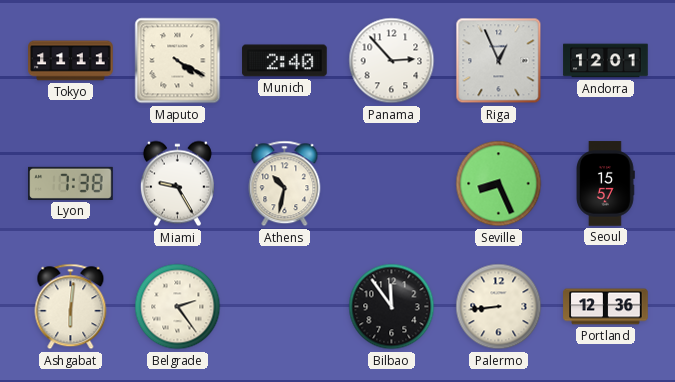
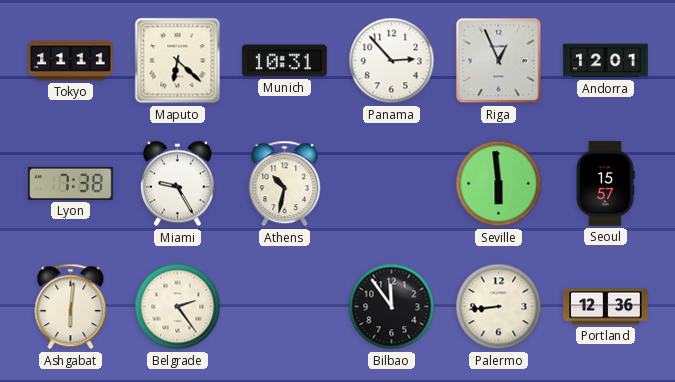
Maputo: 4:20 -> 6:22
Munich: 2:40 -> 10:31
Seville: 8:26 -> 5:59
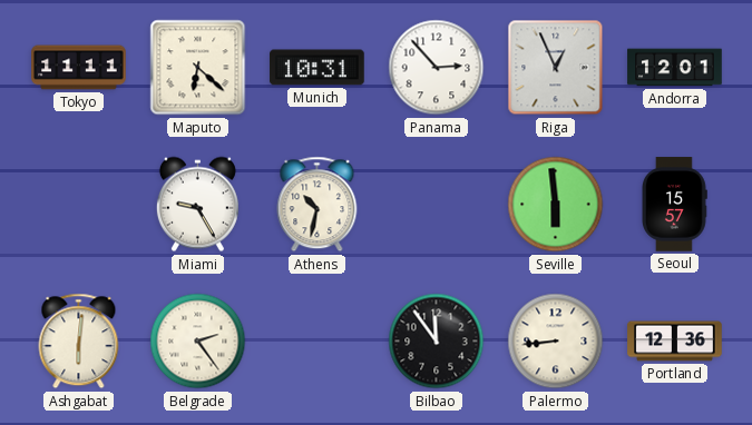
Lyon: 7:38 -> none
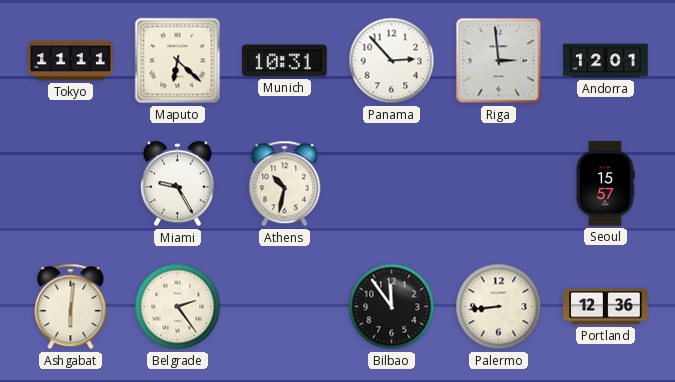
Riga: 12:56 -> 2:59
Seville: 5:59 -> none
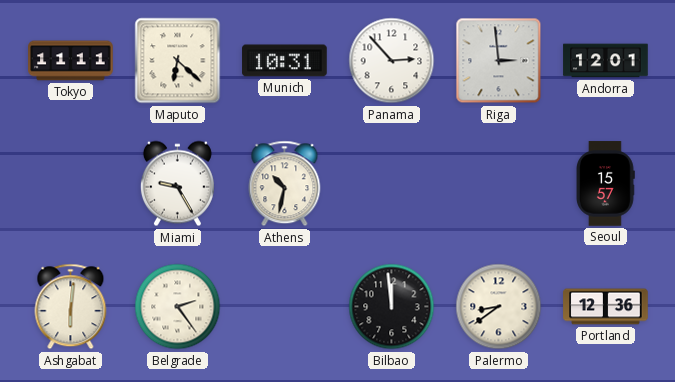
Bilbao: 11:54 -> 11:59
Palermo: 8:44 -> 8:39
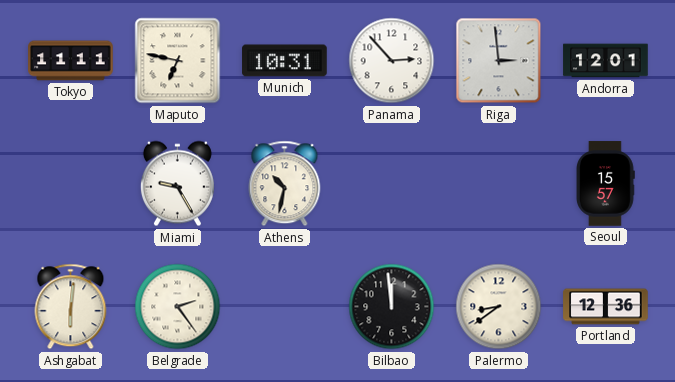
Maputo: 6:22 -> 6:47
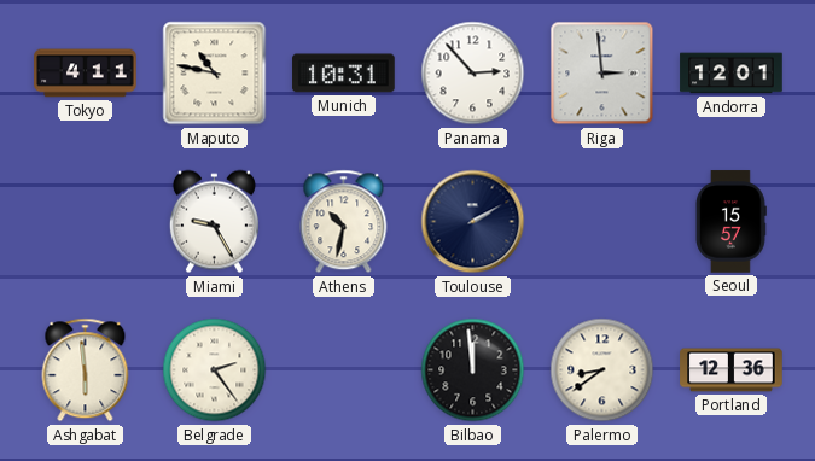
Tokyo: 11:11 -> 4:11
Maputo: 6:47 -> 10:47
Toulouse: none -> 2:10
Ashgabat: 6:01 -> 5:59
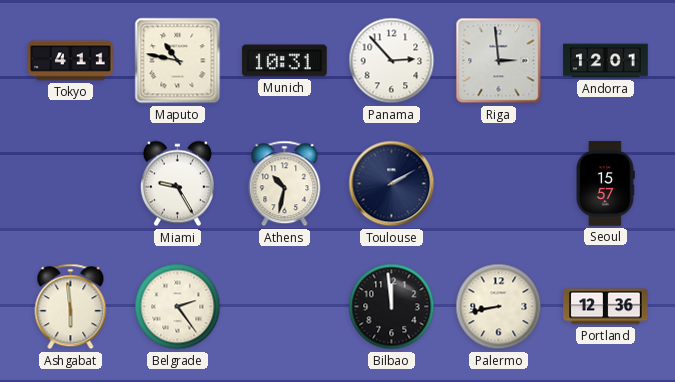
Palermo: 8:39 -> 8:43
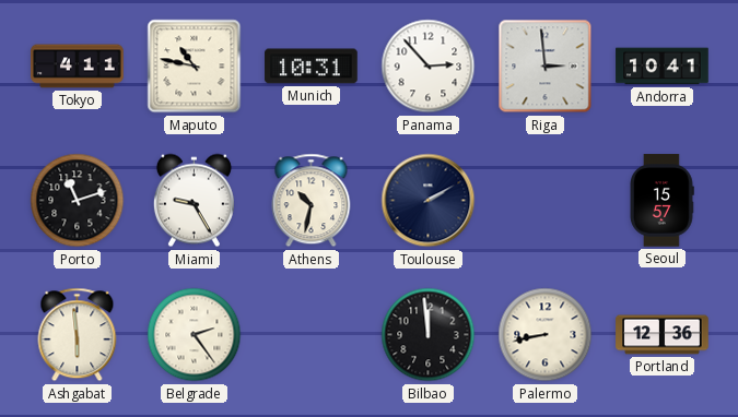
Andorra: 12:01 -> 10:41
Porto: none -> 11:12
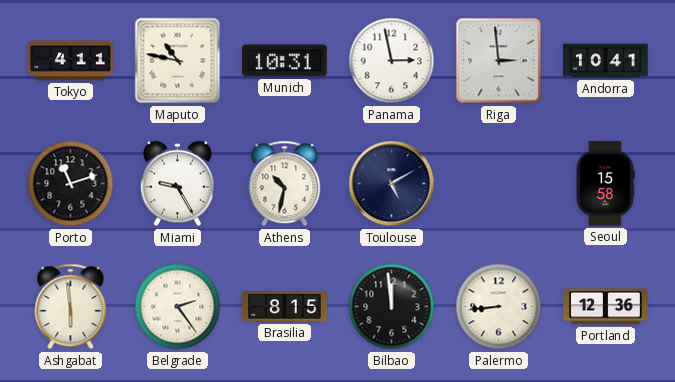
Panama: 2:53 -> 2:58
Toulouse: 2:10 -> 5:10
Seoul: 15:57 -> 15:58
Brasilia: none -> 8:15
Palermo: 8:43 -> 8:44
